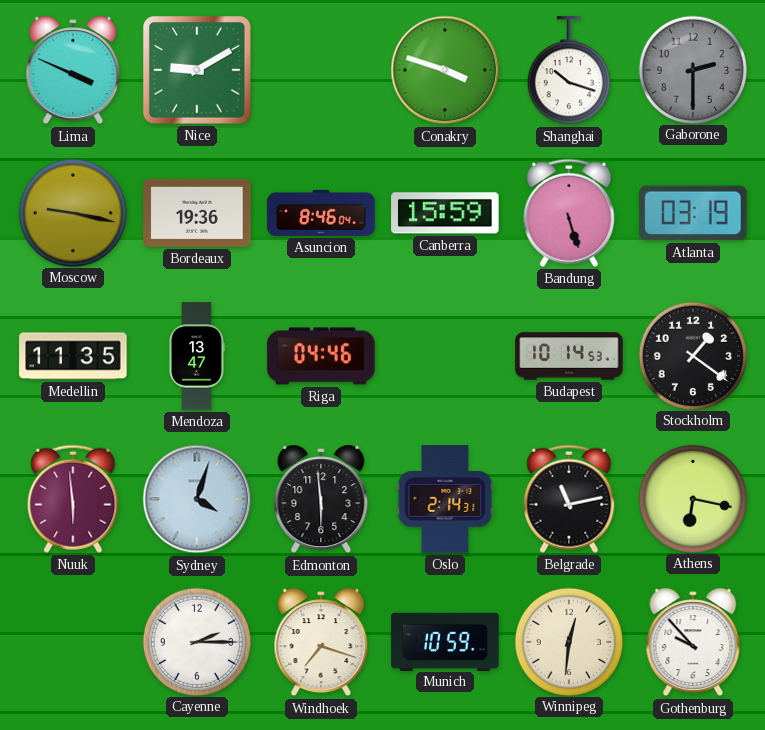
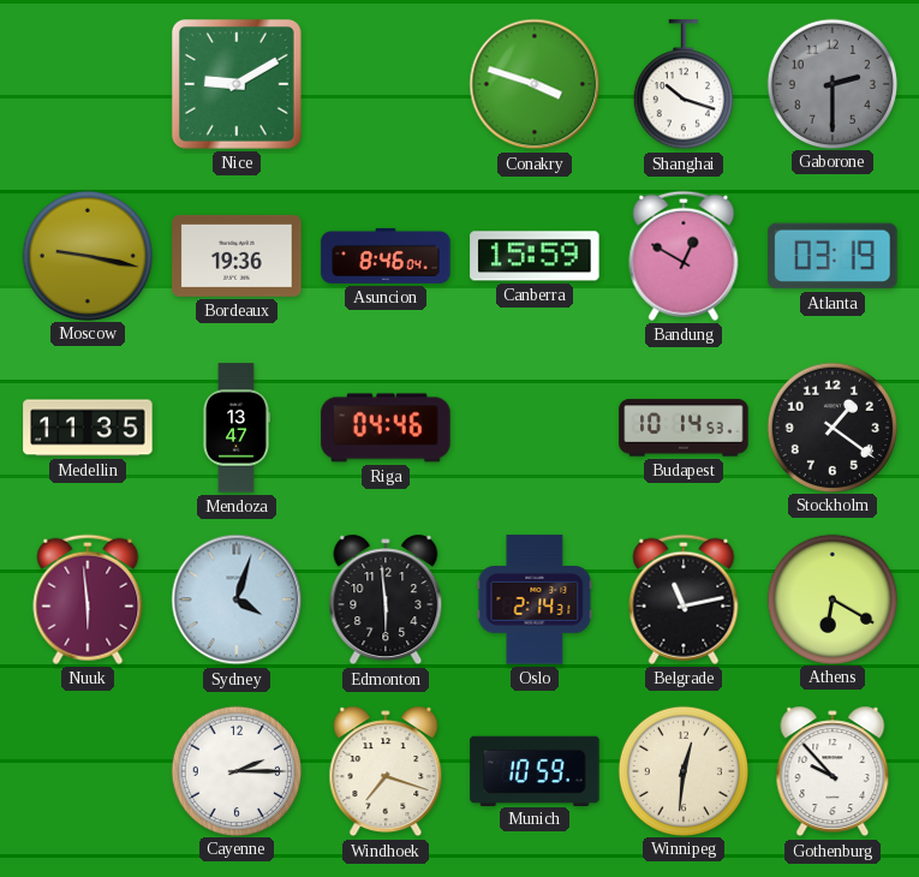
Lima: 3:49 -> none
Bandung: 5:27 -> 12:50
Athens: 6:17 -> 6:20
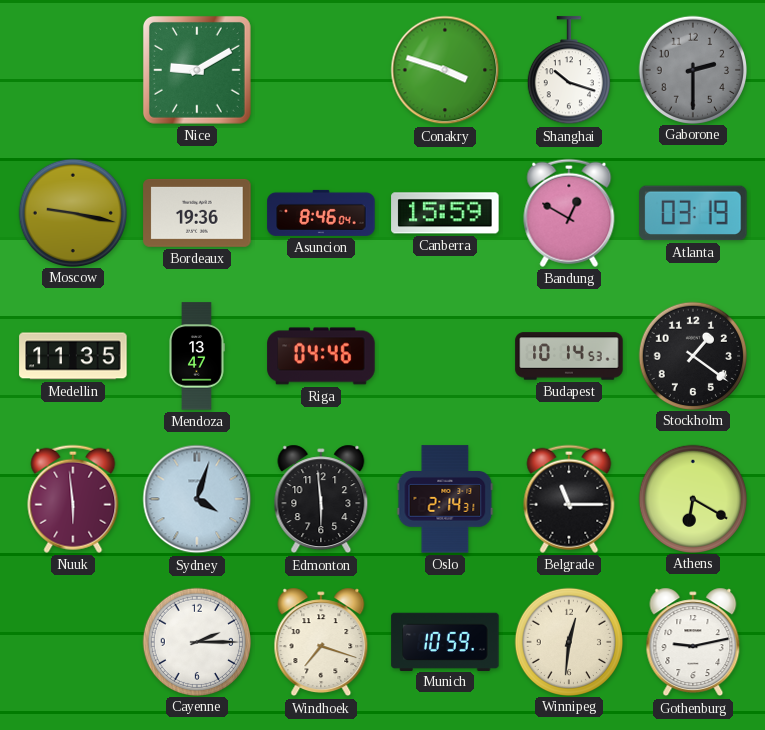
Belgrade: 11:13 -> 11:15
Gothenburg: 9:53 -> 9:13
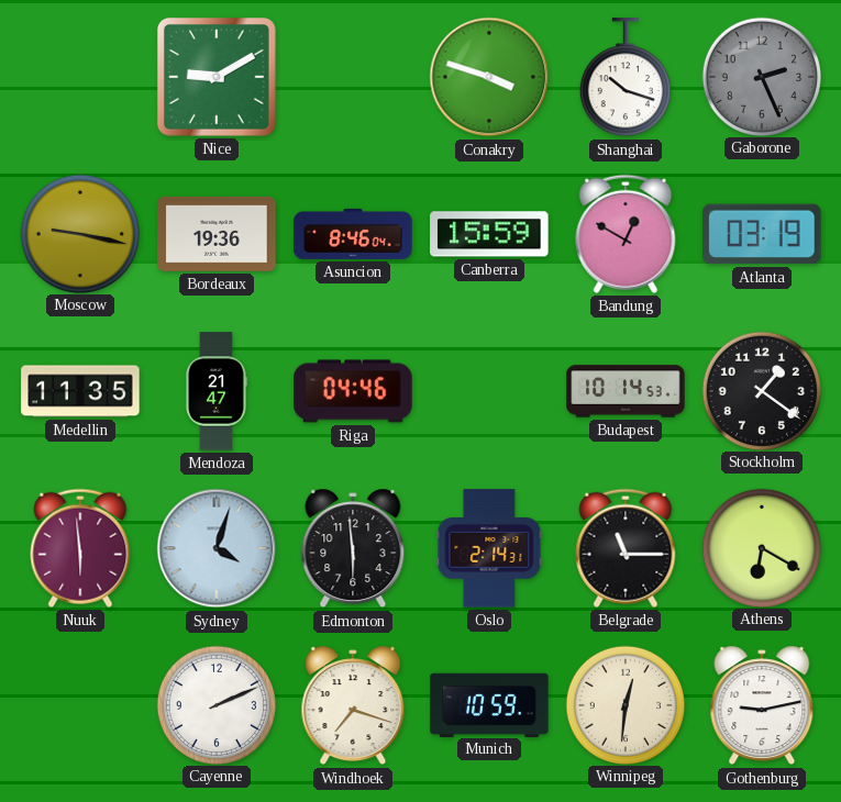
Gaborone: 2:30 -> 2:26
Mendoza: 13:47 -> 21:47
Cayenne: 2:15 -> 2:11
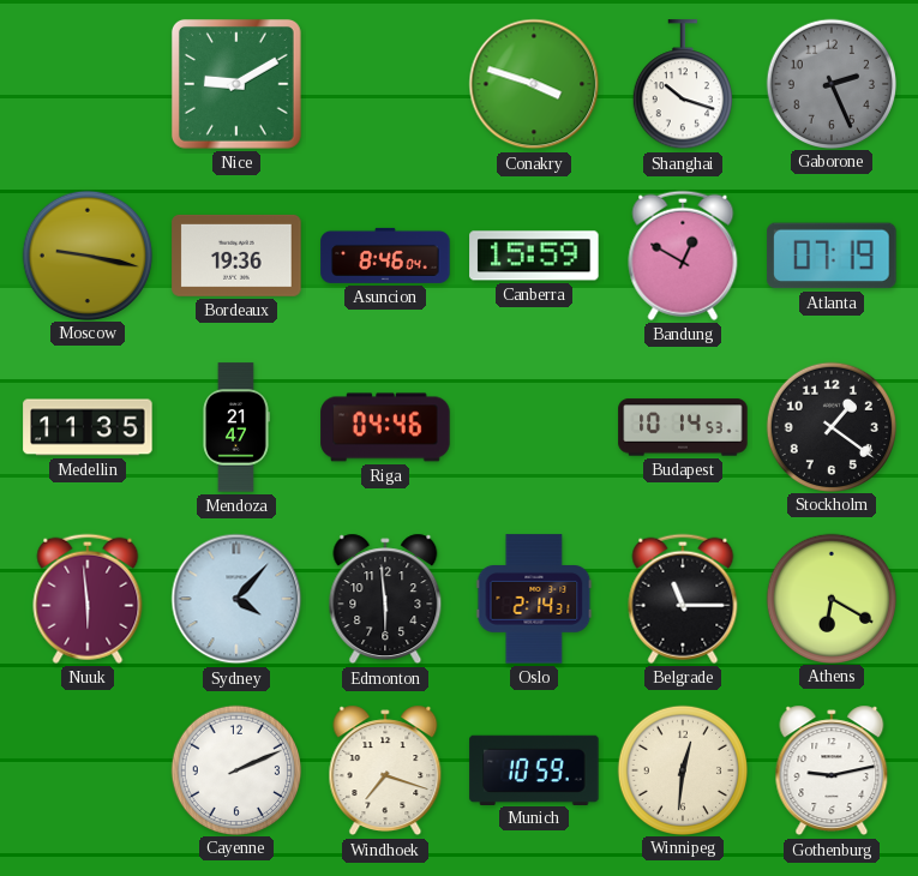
Atlanta: 03:19 -> 07:19
Sydney: 4:03 -> 4:07
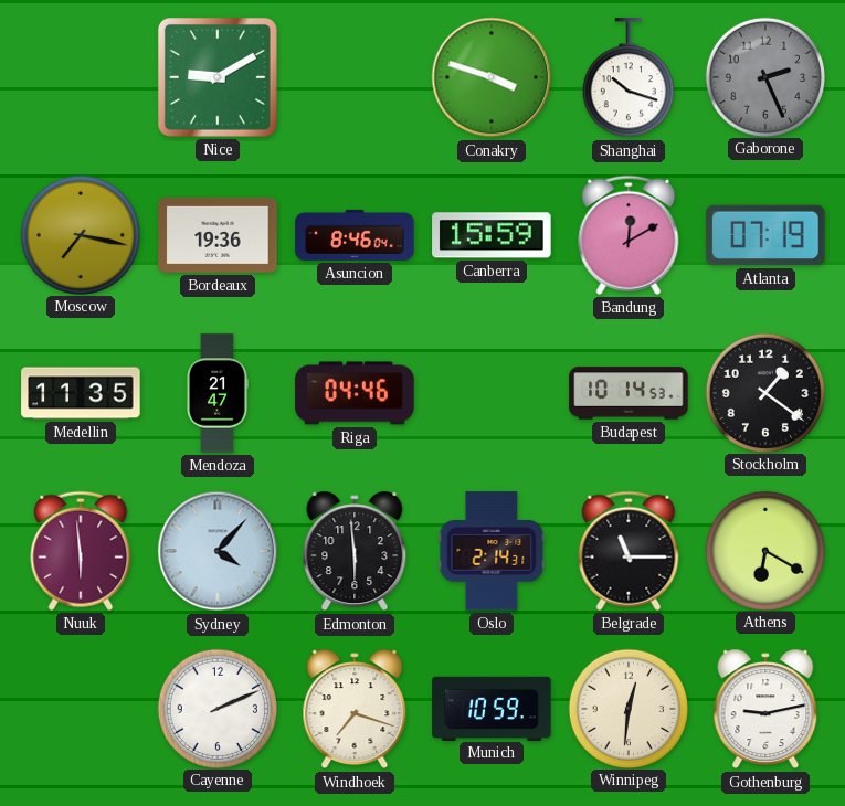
Moscow: 9:17 -> 7:17
Bandung: 12:50 -> 12:10
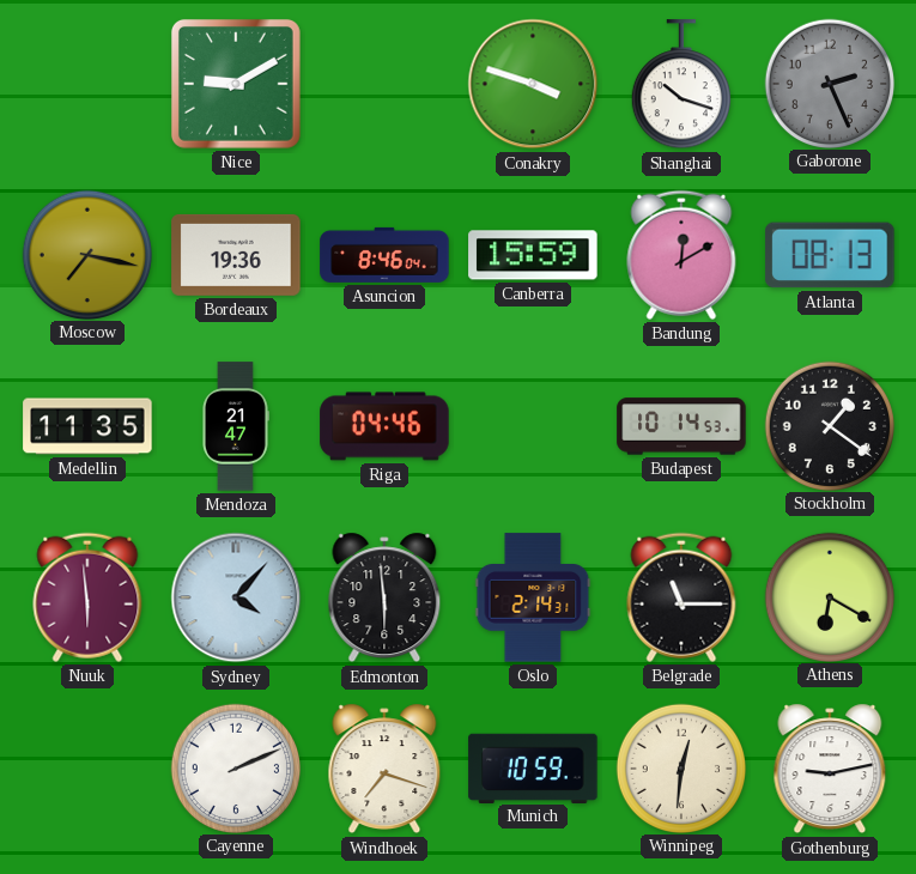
Atlanta: 07:19 -> 08:13
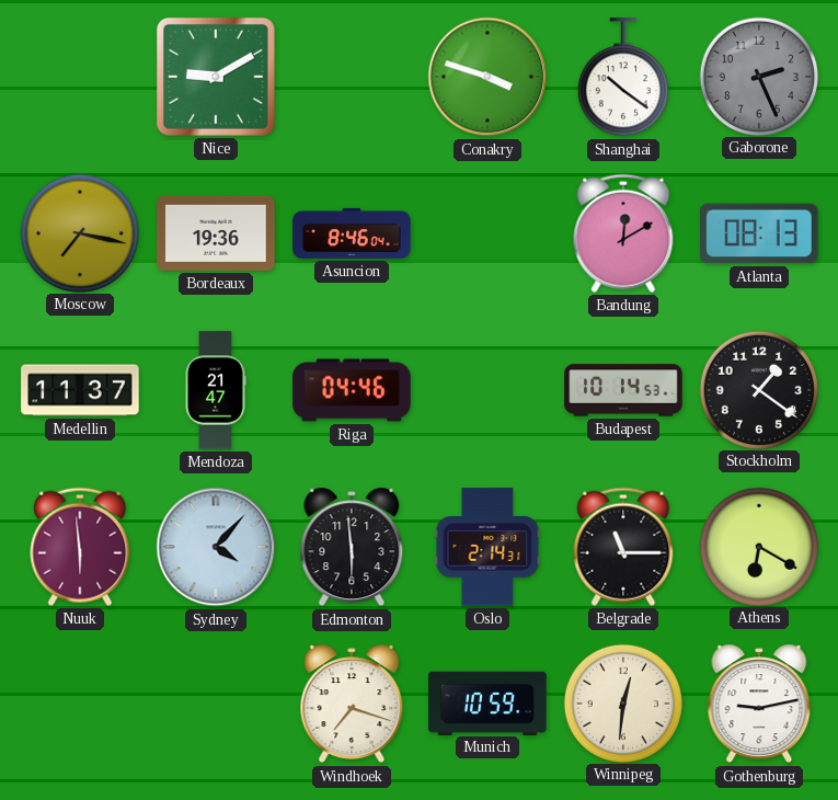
Shanghai: 10:18 -> 10:21
Canberra: 15:59 -> none
Medellin: 11:35 -> 11:37
Cayenne: 2:11 -> none
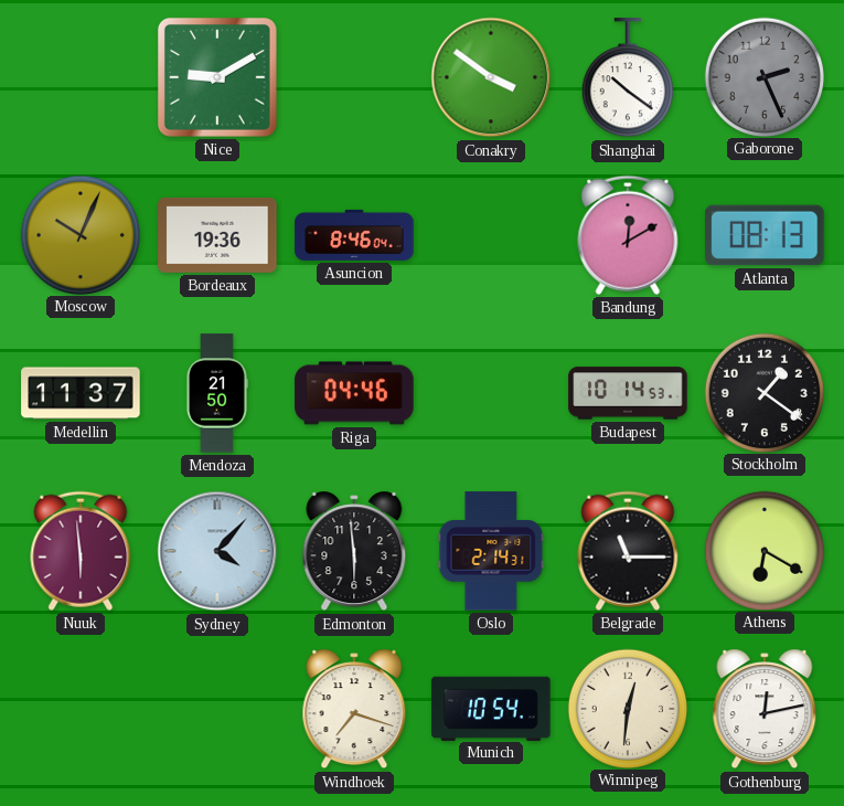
Conakry: 3:48 -> 3:51
Moscow: 7:17 -> 10:04
Mendoza: 21:47 -> 21:50
Munich: 10:59 -> 10:54
Gothenburg: 9:13 -> 12:13
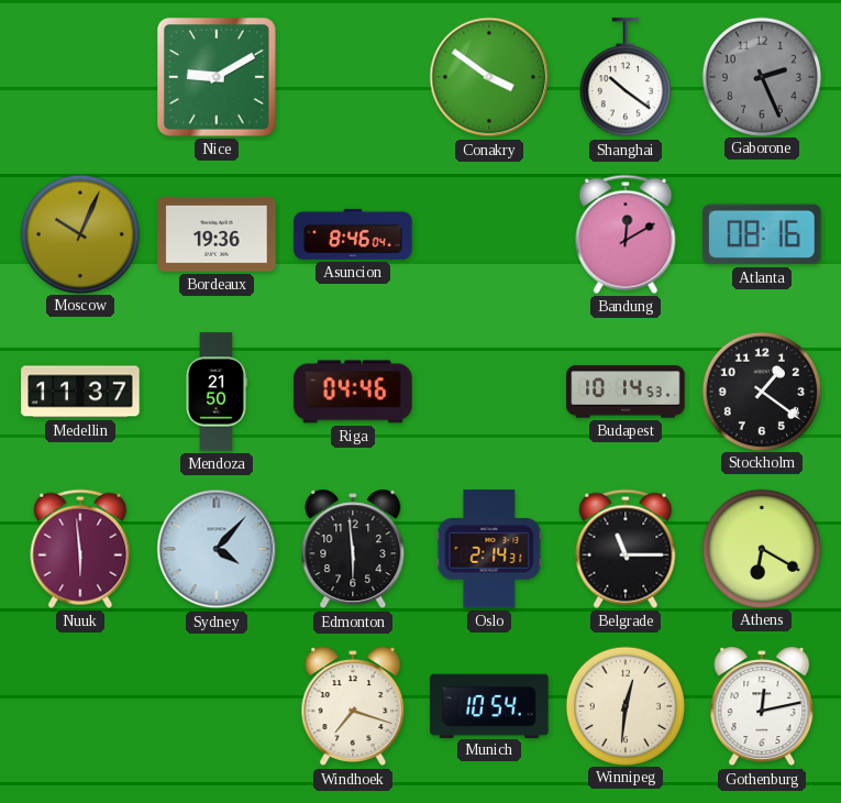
Atlanta: 08:13 -> 08:16
